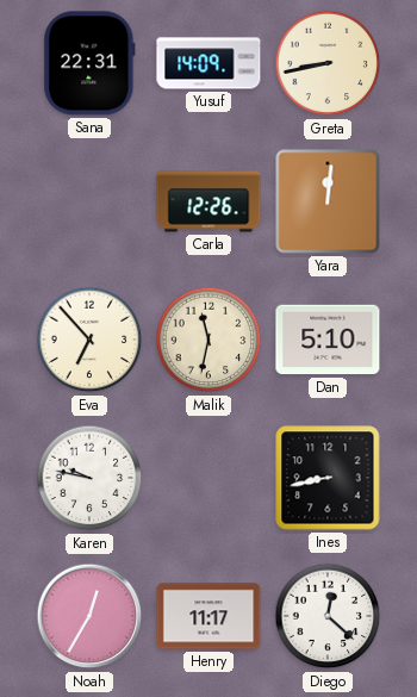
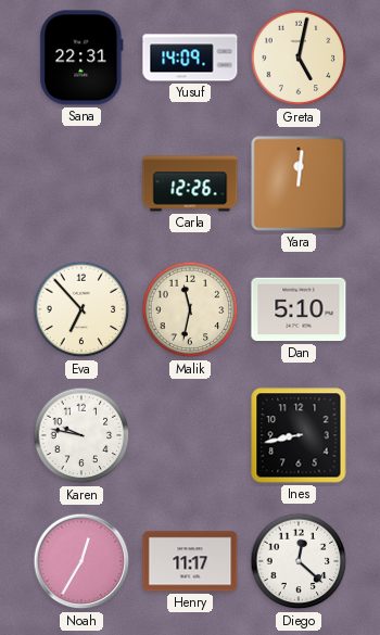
Greta: 8:43 -> 5:02
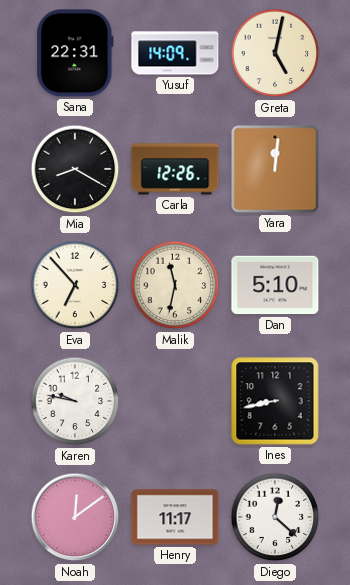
Mia: none -> 8:20
Noah: 12:35 -> 12:09
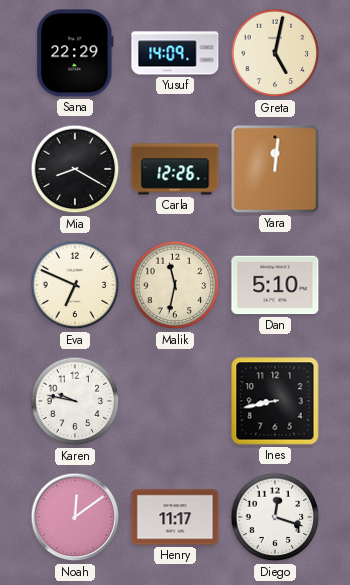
Sana: 22:31 -> 22:29
Eva: 6:53 -> 6:49
Diego: 12:22 -> 12:18
